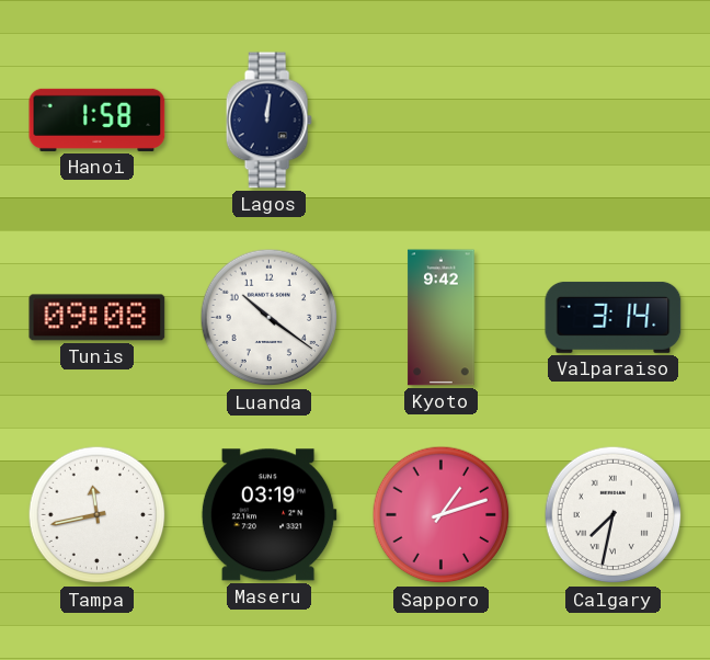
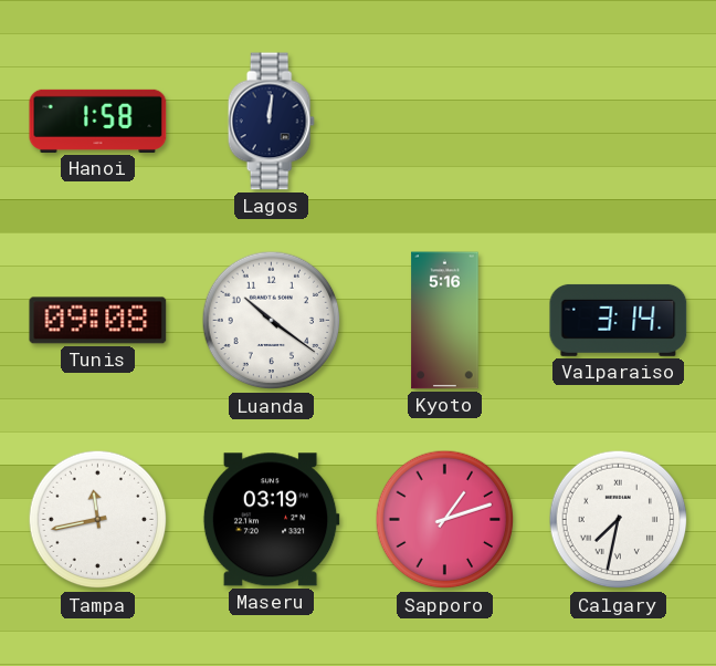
Kyoto: 9:42 -> 5:16
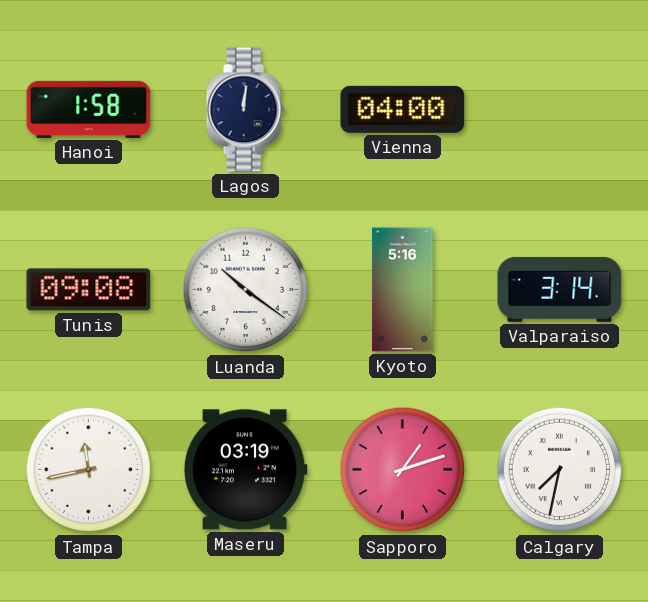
Vienna: none -> 04:00
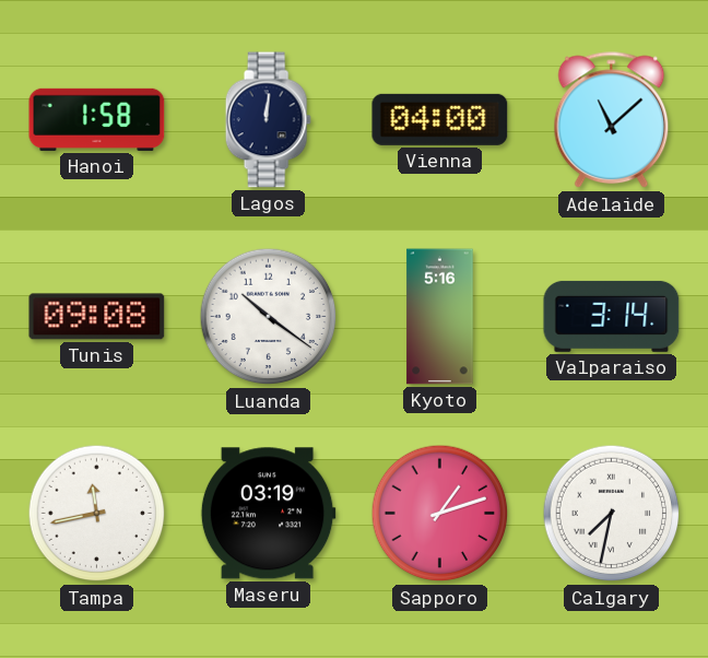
Adelaide: none -> 11:08
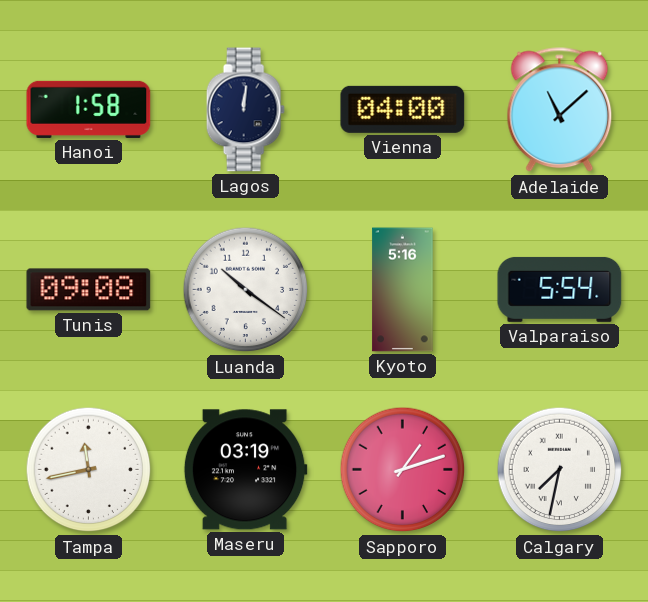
Valparaiso: 3:14 -> 5:54
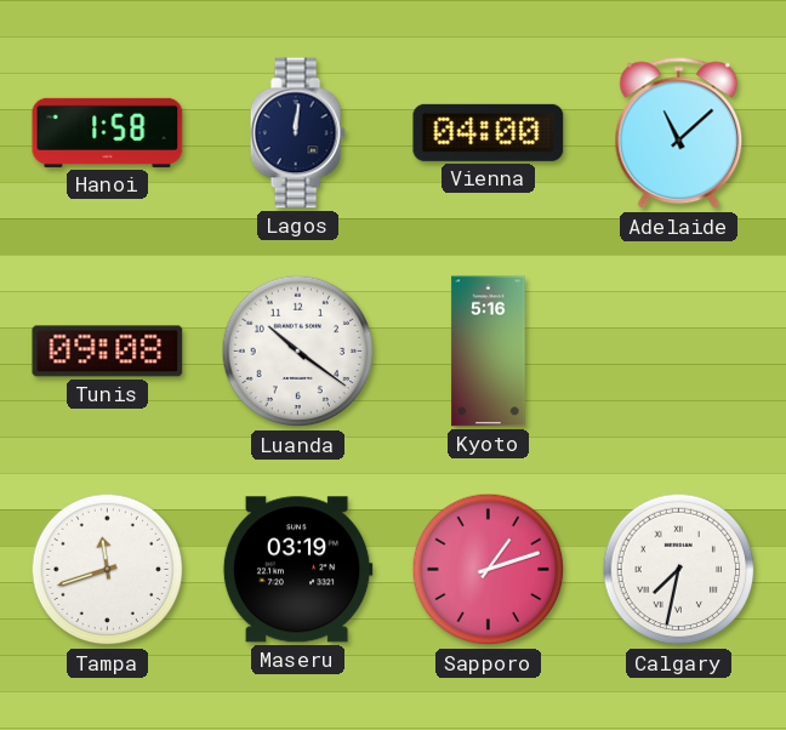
Valparaiso: 5:54 -> none
Tampa: 11:43 -> 11:42
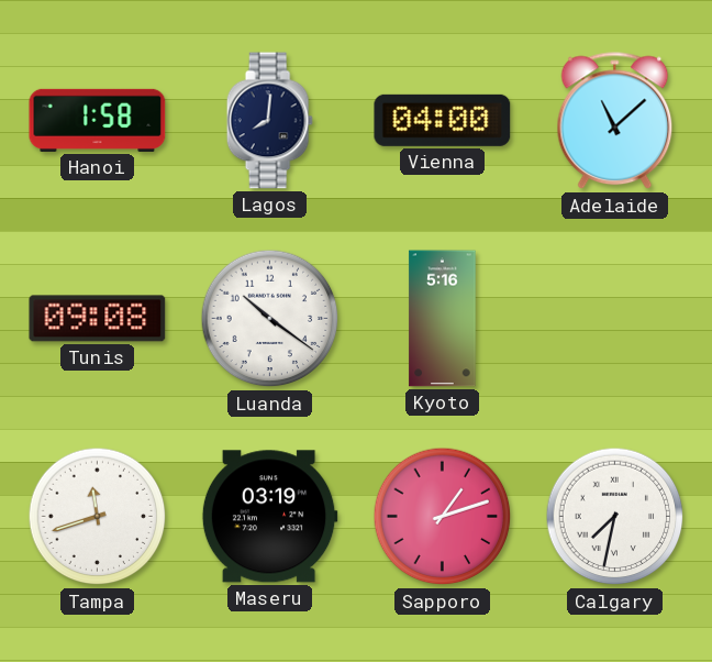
Lagos: 12:01 -> 8:01
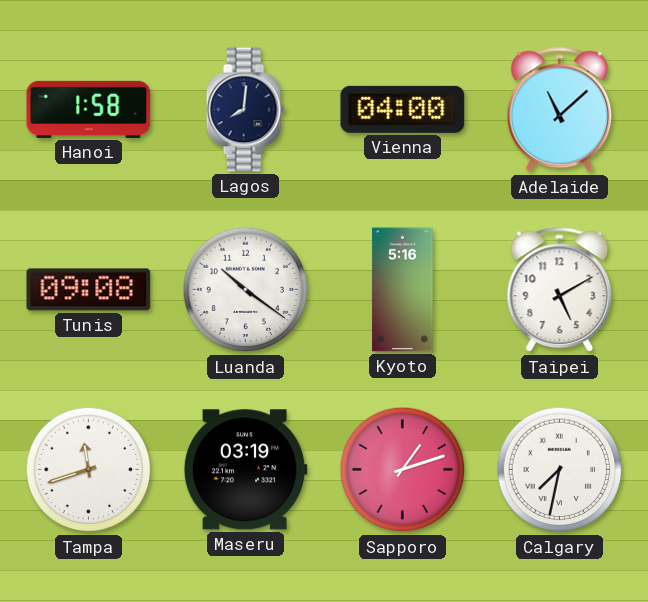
Taipei: none -> 5:10
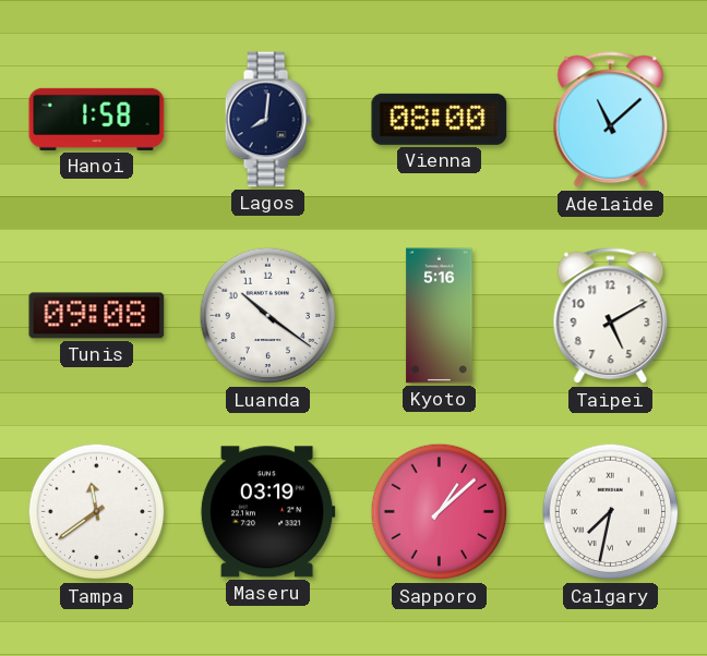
Vienna: 04:00 -> 08:00
Tampa: 11:42 -> 11:39
Sapporo: 1:12 -> 1:08
